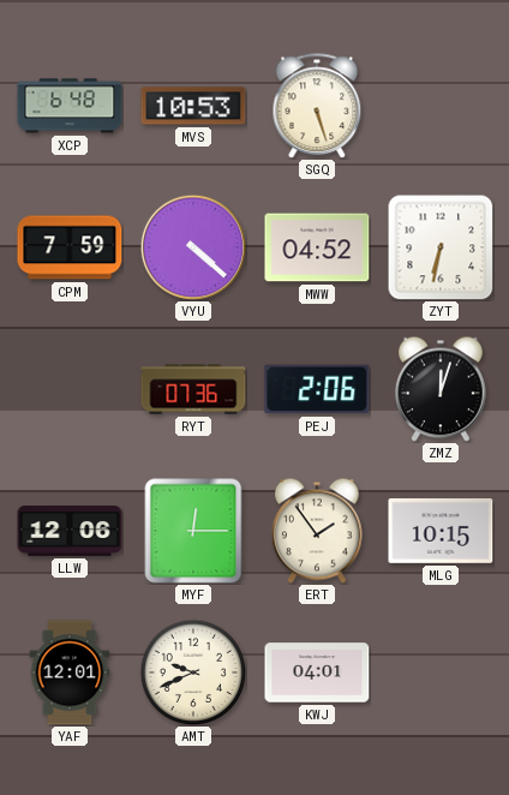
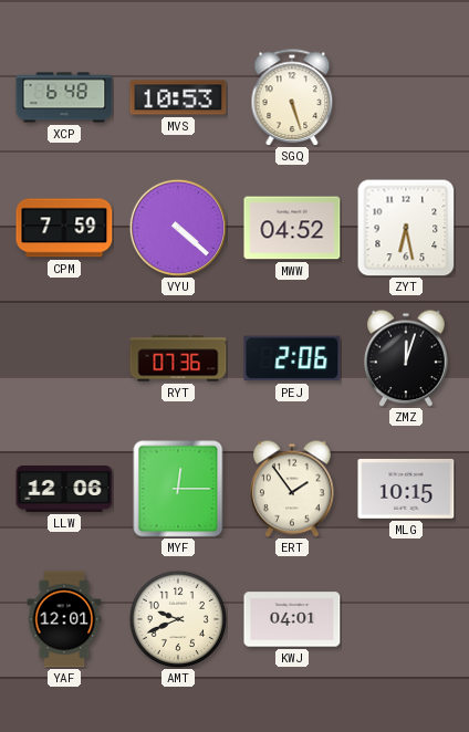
ZYT: 6:32 -> 6:28
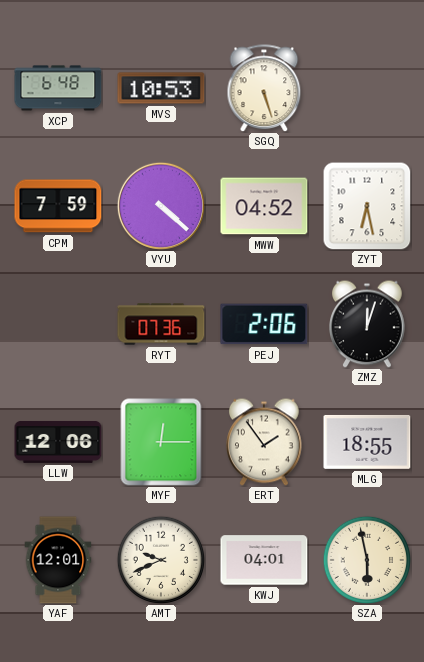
MLG: 10:15 -> 18:55
SZA: none -> 5:58
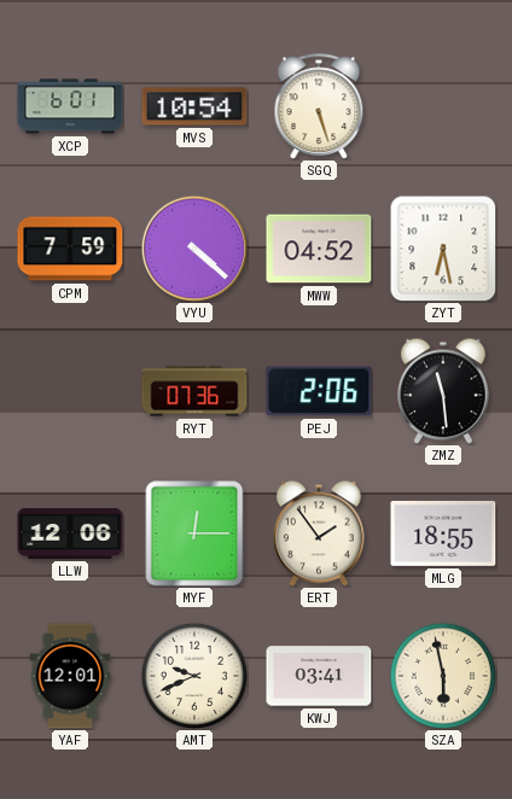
XCP: 6:48 -> 6:01
MVS: 10:53 -> 10:54
ZMZ: 12:03 -> 11:29
KWJ: 04:01 -> 03:41
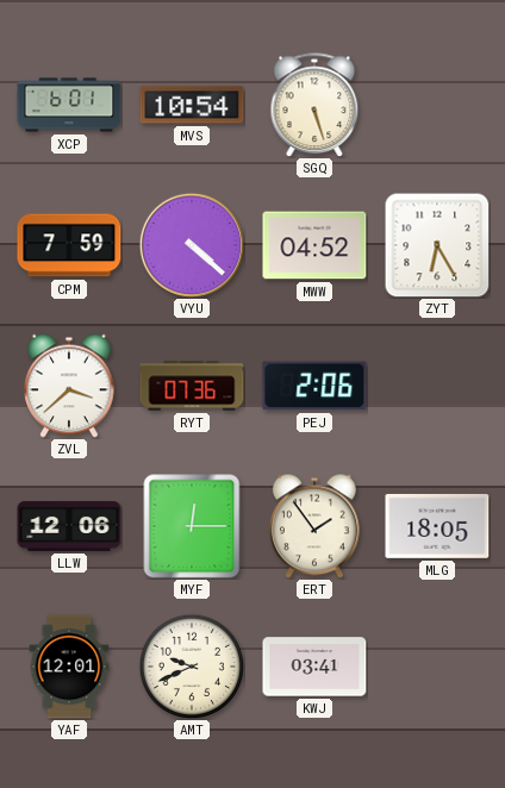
ZYT: 6:28 -> 6:25
ZVL: none -> 3:38
ZMZ: 11:29 -> none
MLG: 18:55 -> 18:05
SZA: 5:58 -> none
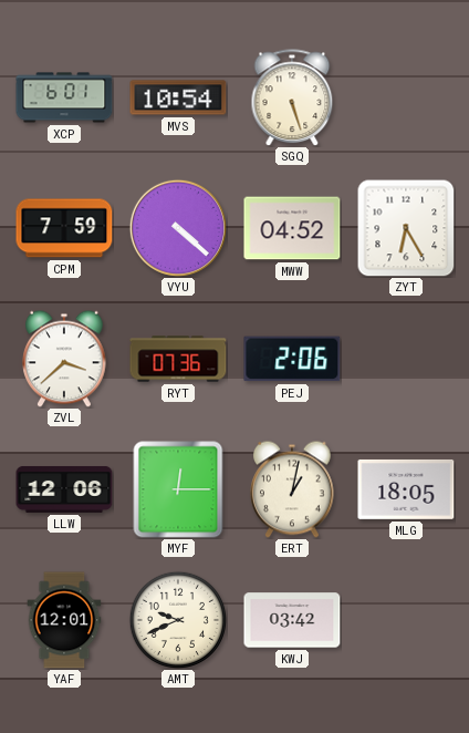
ERT: 1:54 -> 1:02
KWJ: 03:41 -> 03:42
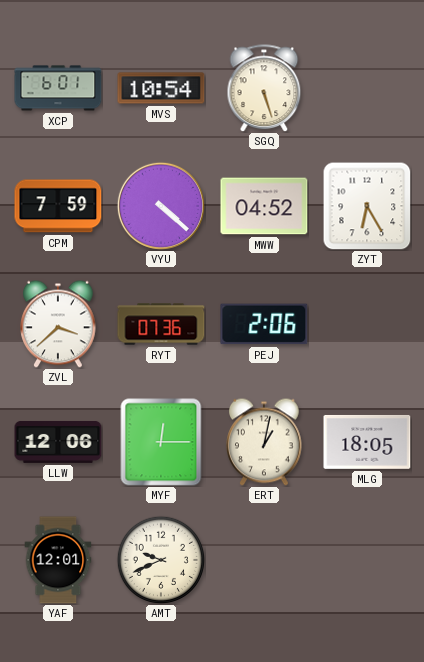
KWJ: 03:42 -> none
